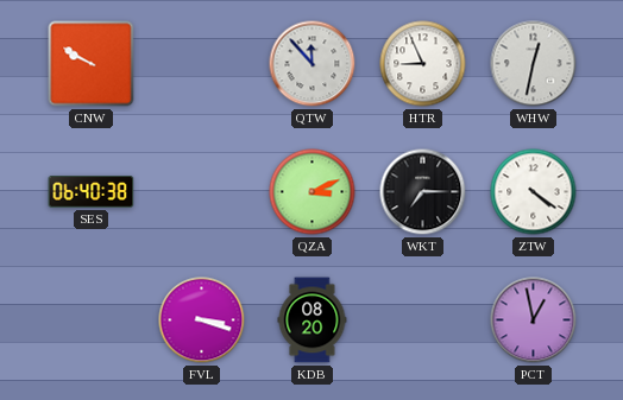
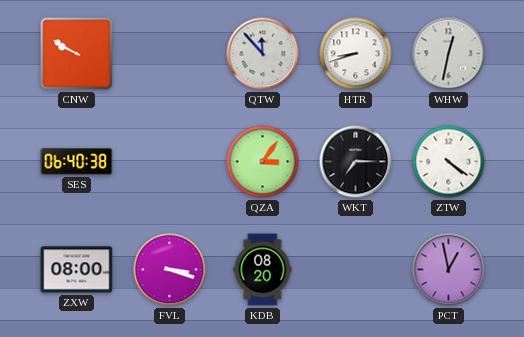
HTR: 8:56 -> 8:42
QZA: 3:11 -> 3:06
ZXW: none -> 08:00
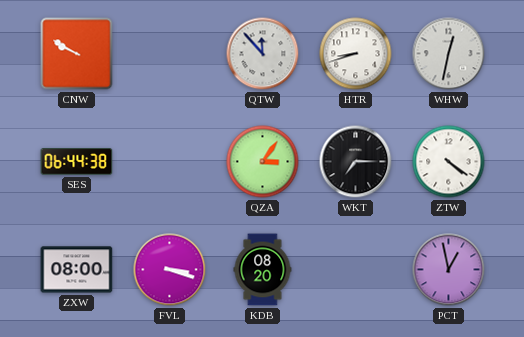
SES: 06:40 -> 06:44
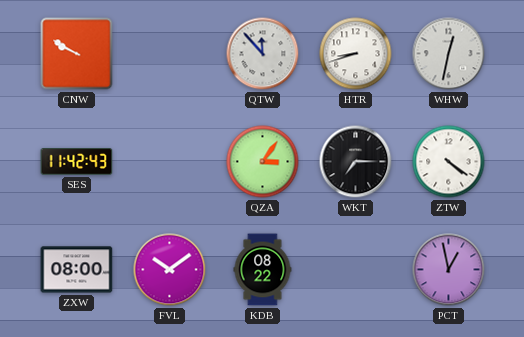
SES: 06:44 -> 11:42
FVL: 3:18 -> 10:09
KDB: 08:20 -> 08:22
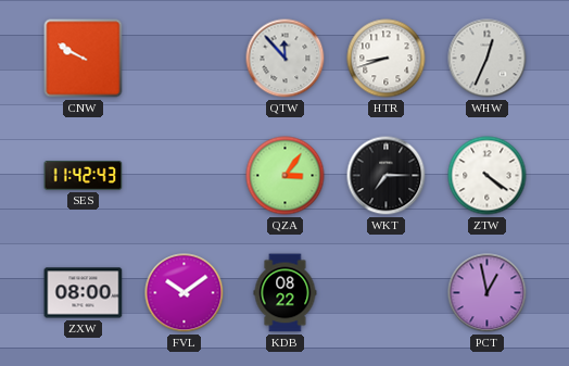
WHW: 12:32 -> 12:34
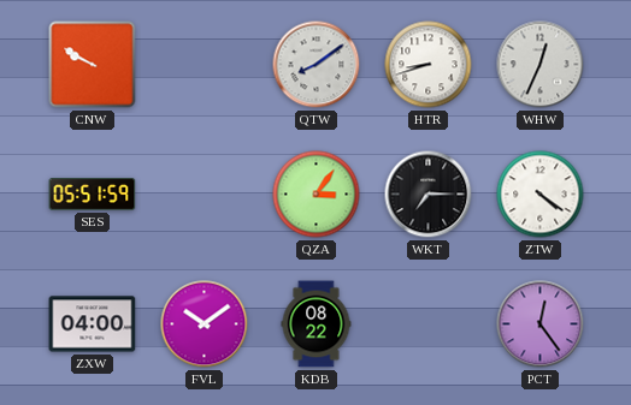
QTW: 11:53 -> 8:09
SES: 11:42 -> 05:51
ZXW: 08:00 -> 04:00
PCT: 12:58 -> 12:24
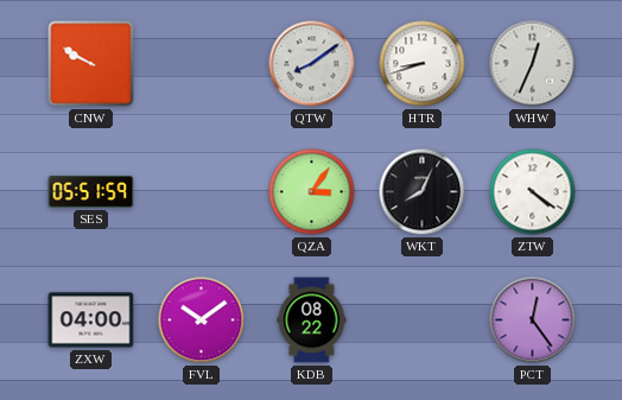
WKT: 7:15 -> 8:04
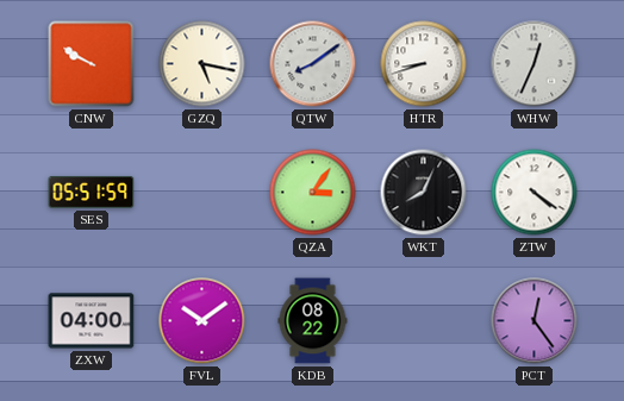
GZQ: none -> 5:17
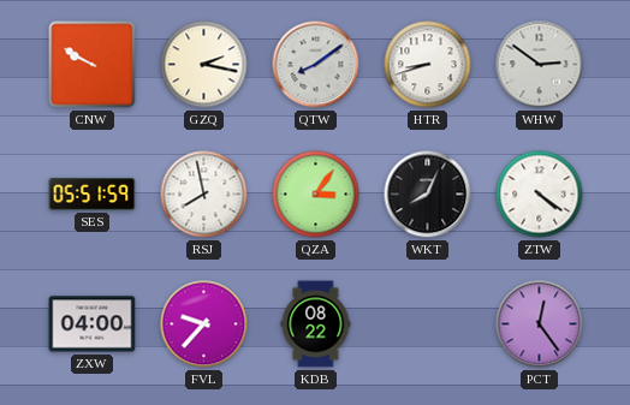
GZQ: 5:17 -> 2:17
WHW: 12:34 -> 2:51
RSJ: none -> 7:58
FVL: 10:09 -> 9:37
